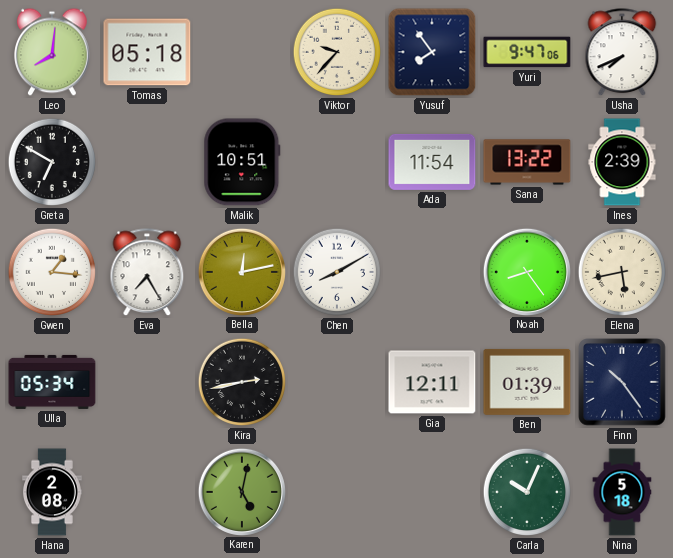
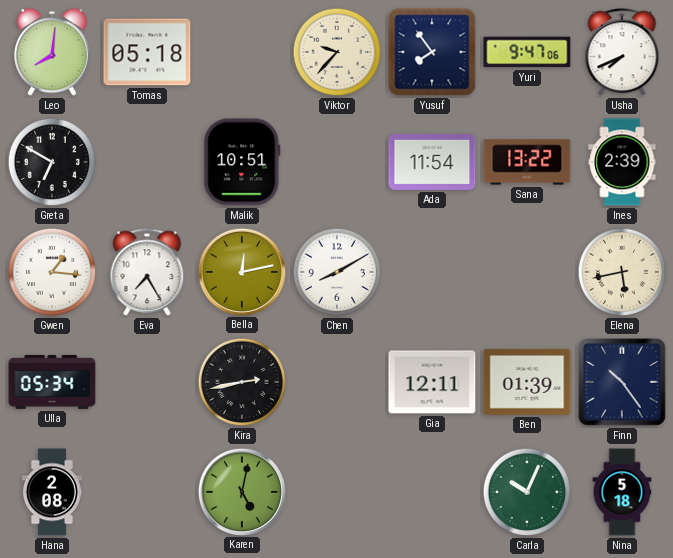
Noah: 8:24 -> none
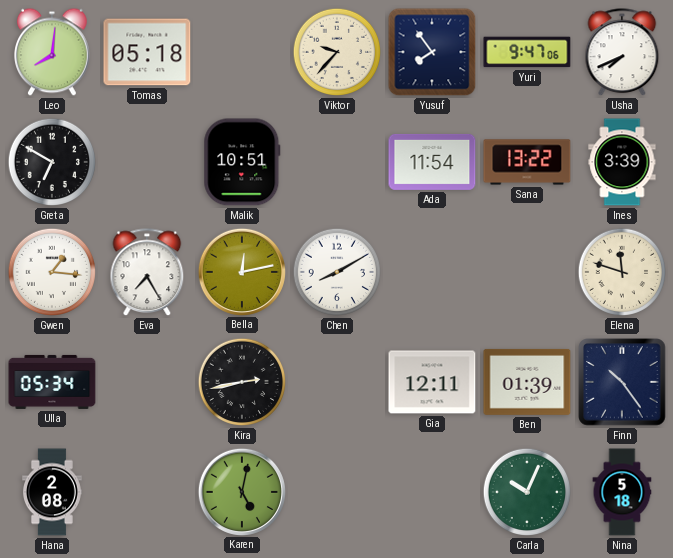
Ines: 2:39 -> 3:39
Elena: 5:43 -> 11:48
